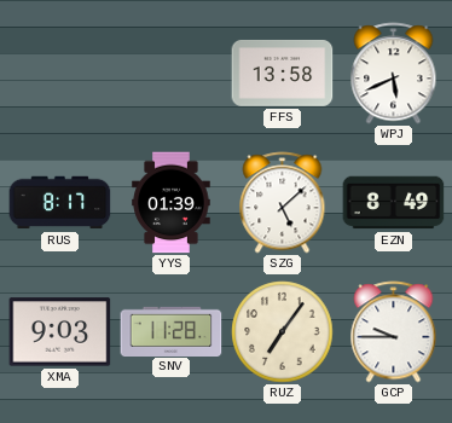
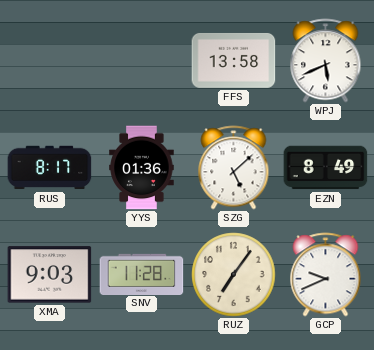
YYS: 01:39 -> 01:36
GCP: 9:45 -> 9:41
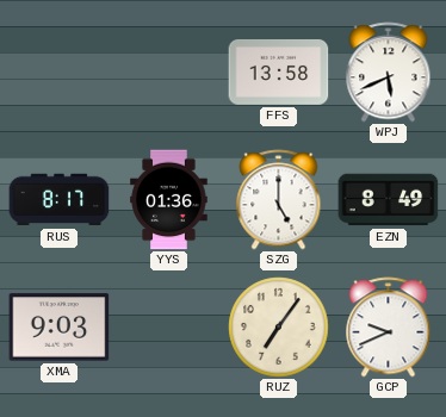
SZG: 5:08 -> 5:00
SNV: 11:28 -> none
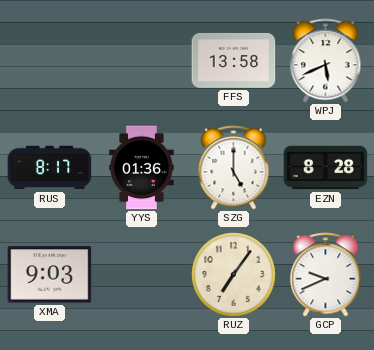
EZN: 8:49 -> 8:28
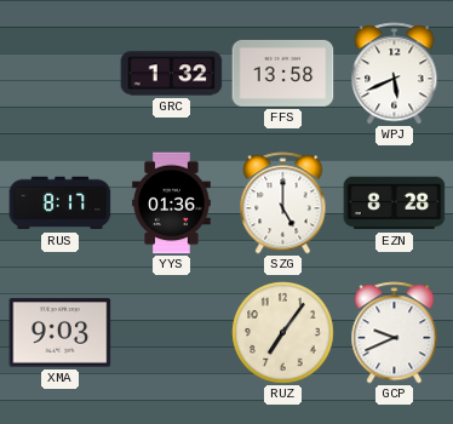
GRC: none -> 1:32
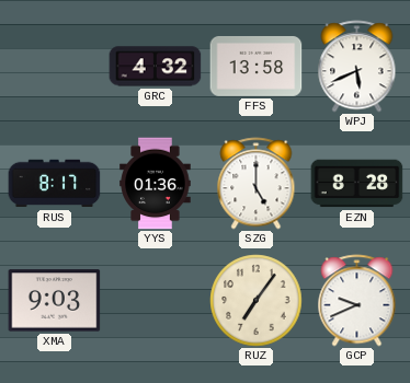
GRC: 1:32 -> 4:32
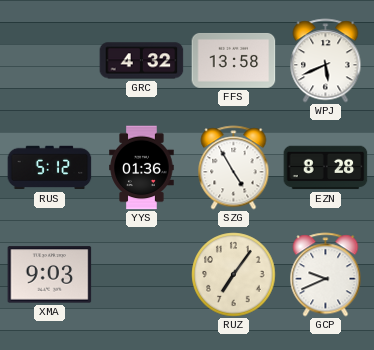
RUS: 8:17 -> 5:12
SZG: 5:00 -> 4:55
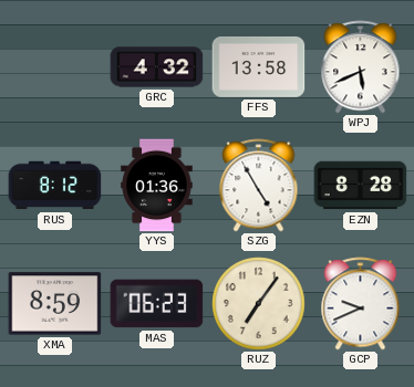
RUS: 5:12 -> 8:12
XMA: 9:03 -> 8:59
MAS: none -> 06:23
